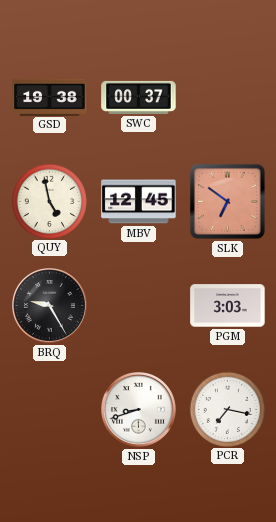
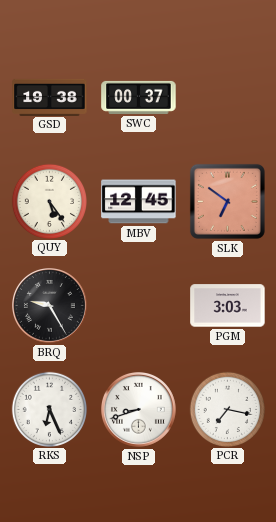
QUY: 4:58 -> 5:24
RKS: none -> 6:26
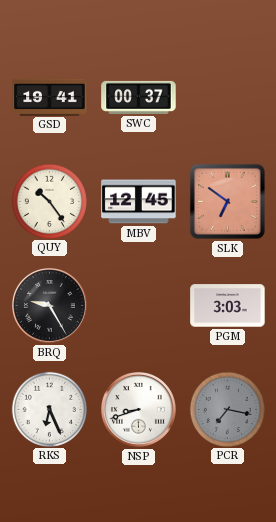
GSD: 19:38 -> 19:41
QUY: 5:24 -> 10:24
PCR dial: white -> grey
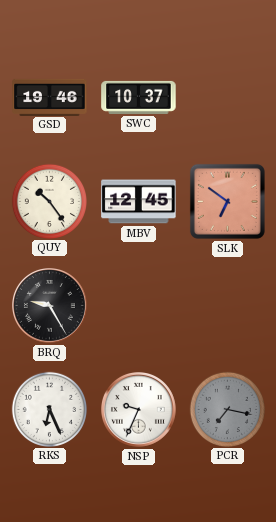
GSD: 19:41 -> 19:46
SWC: 00:37 -> 10:37
PGM: 3:03 -> none
NSP: 8:42 -> 9:34
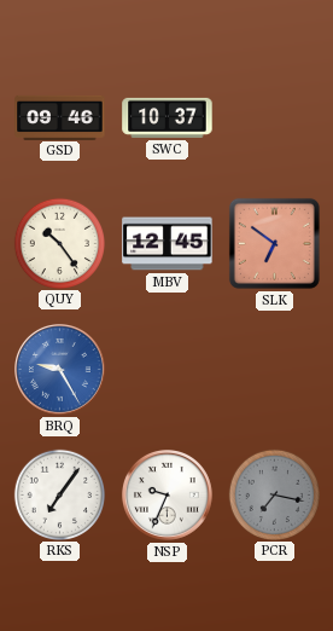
GSD: 19:46 -> 09:46
BRQ dial: black -> blue
RKS: 6:26 -> 7:06
